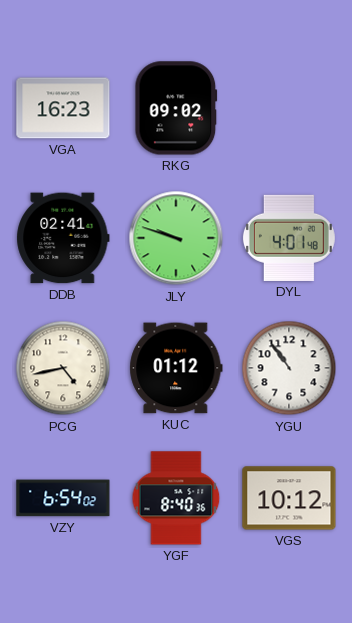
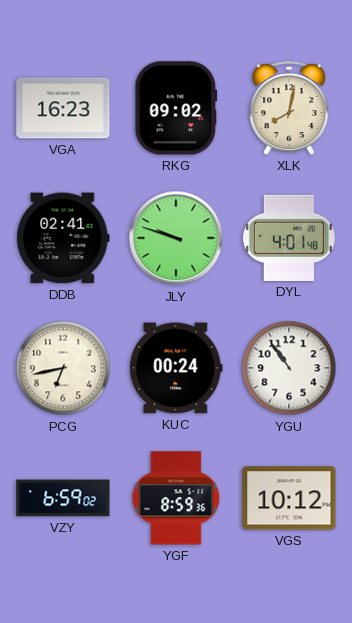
XLK: none -> 8:02
PCG: 4:43 -> 6:43
KUC: 01:12 -> 00:24
VZY: 6:54 -> 6:59
YGF: 8:40 -> 8:59
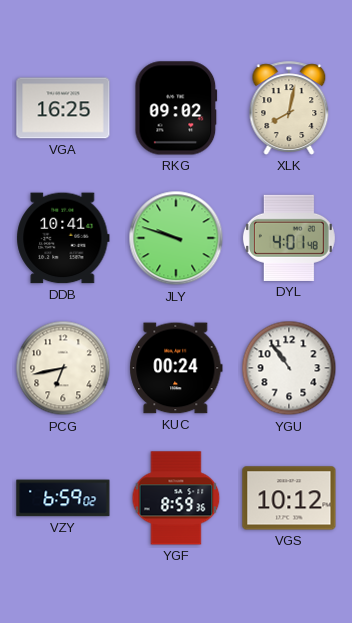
VGA: 16:23 -> 16:25
DDB: 02:41 -> 10:41
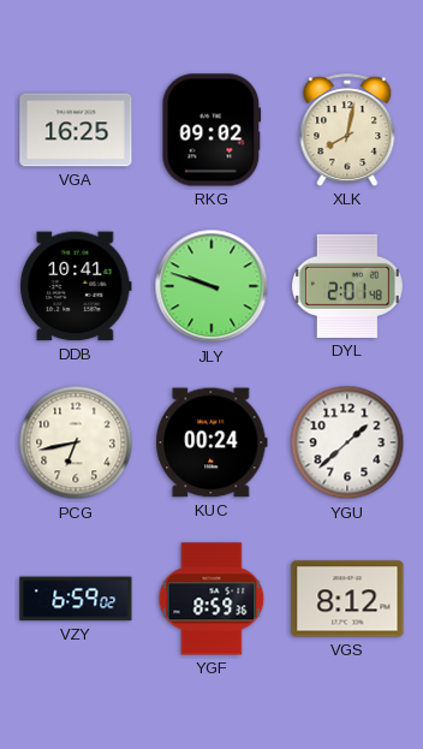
DYL: 4:01 -> 2:01
YGU: 10:54 -> 1:38
VGS: 10:12 -> 8:12
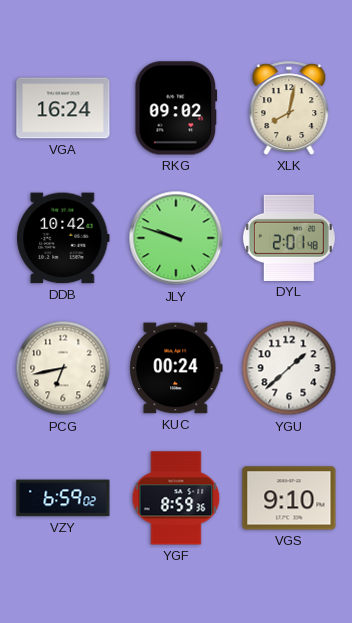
VGA: 16:25 -> 16:24
DDB: 10:41 -> 10:42
VGS: 8:12 -> 9:10
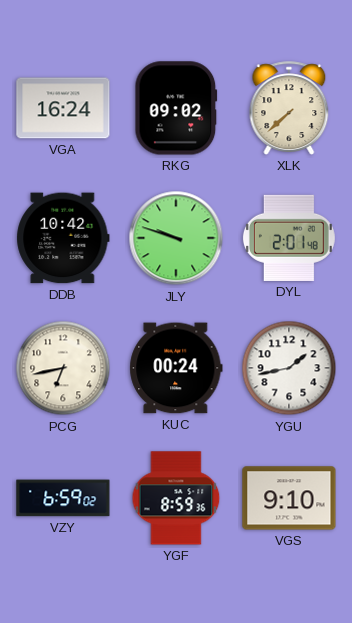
XLK: 8:02 -> 7:38
YGU: 1:38 -> 1:43
